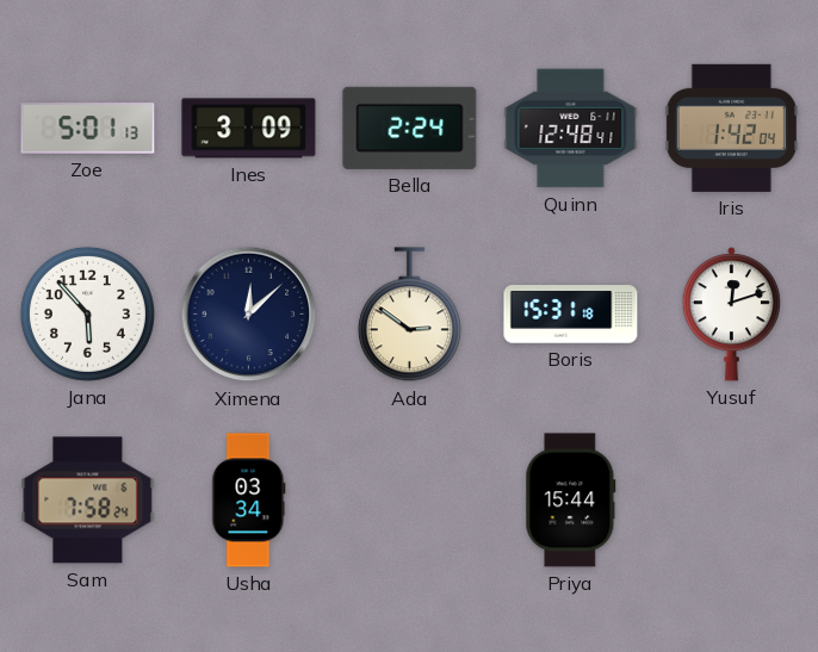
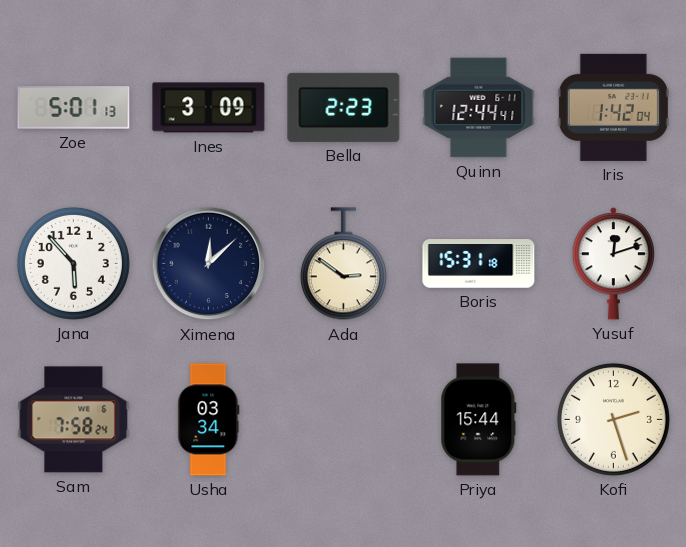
Bella: 2:24 -> 2:23
Quinn: 12:48 -> 12:44
Kofi: none -> 2:27
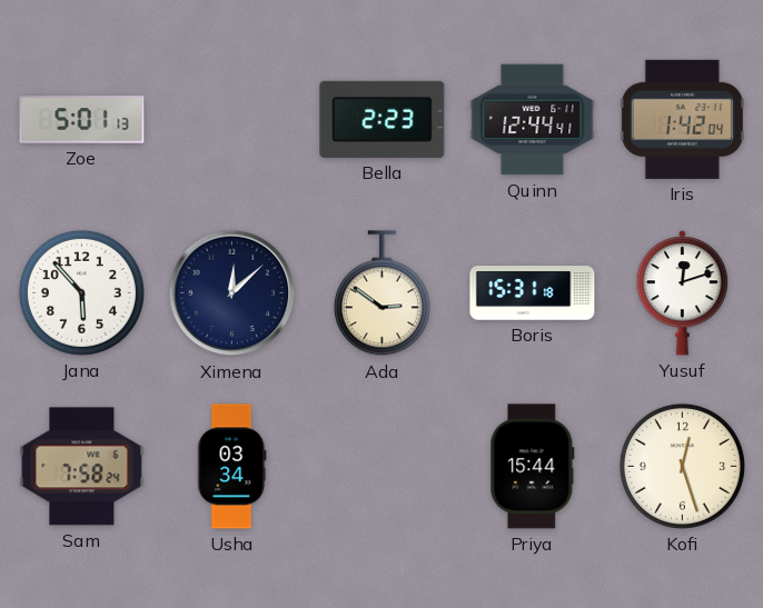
Ines: 3:09 -> none
Kofi: 2:27 -> 12:27
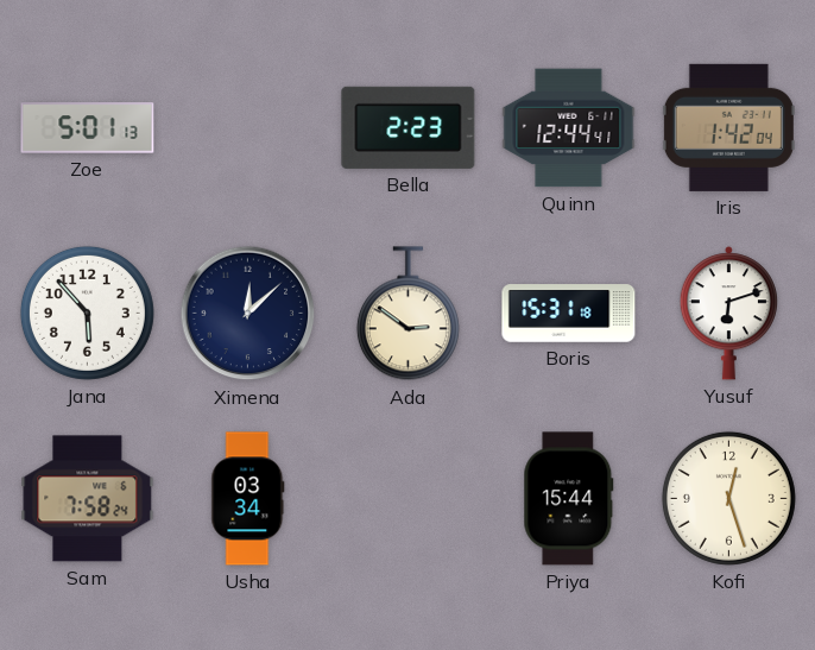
Yusuf: 12:12 -> 6:12
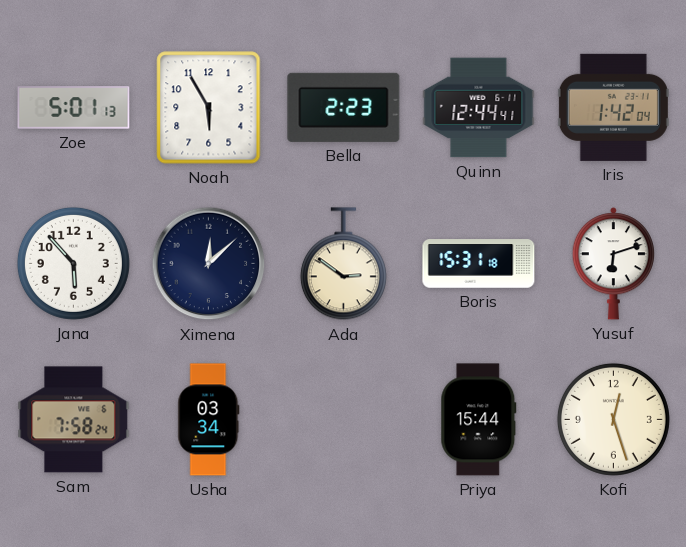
Noah: none -> 5:55
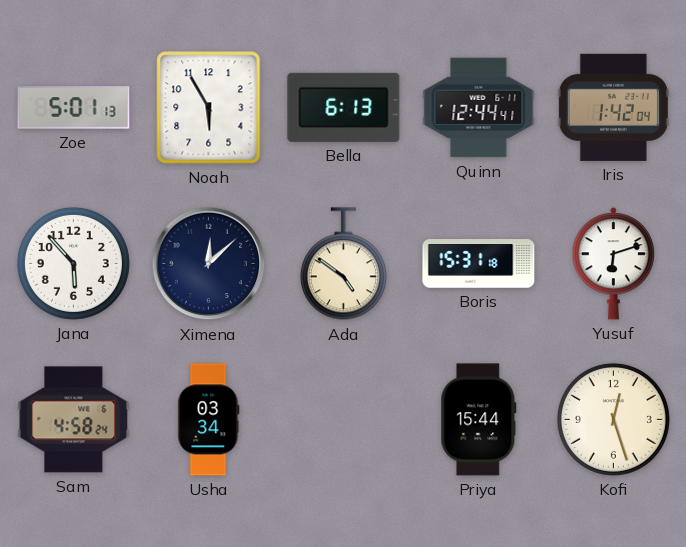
Bella: 2:23 -> 6:13
Ada: 2:51 -> 4:51
Sam: 7:58 -> 4:58
